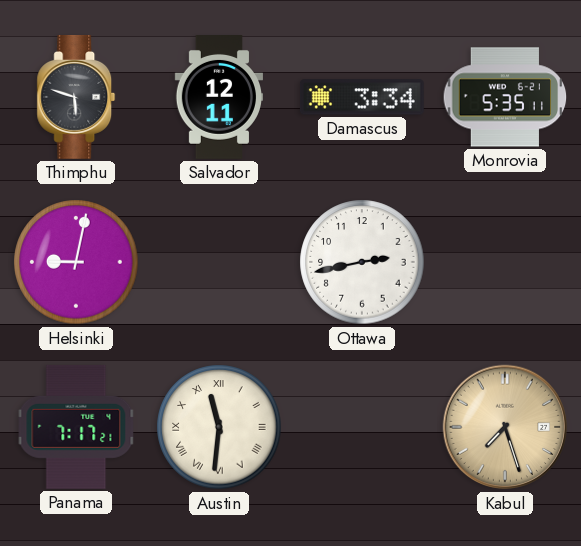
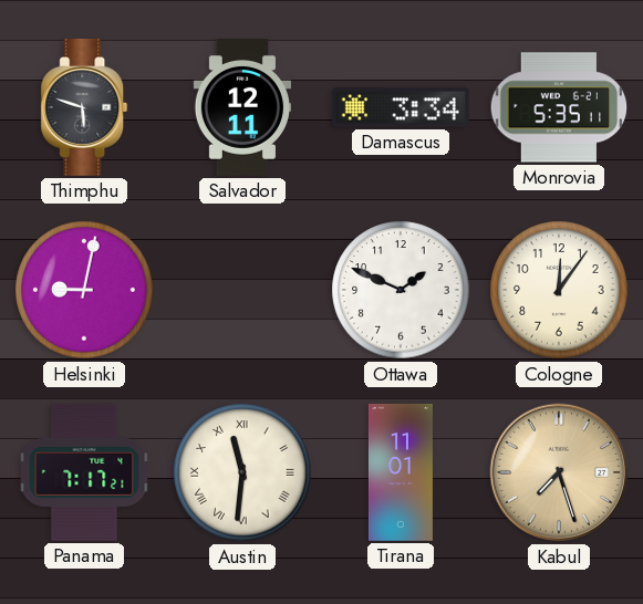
Ottawa: 2:43 -> 1:49
Cologne: none -> 12:06
Tirana: none -> 11:01
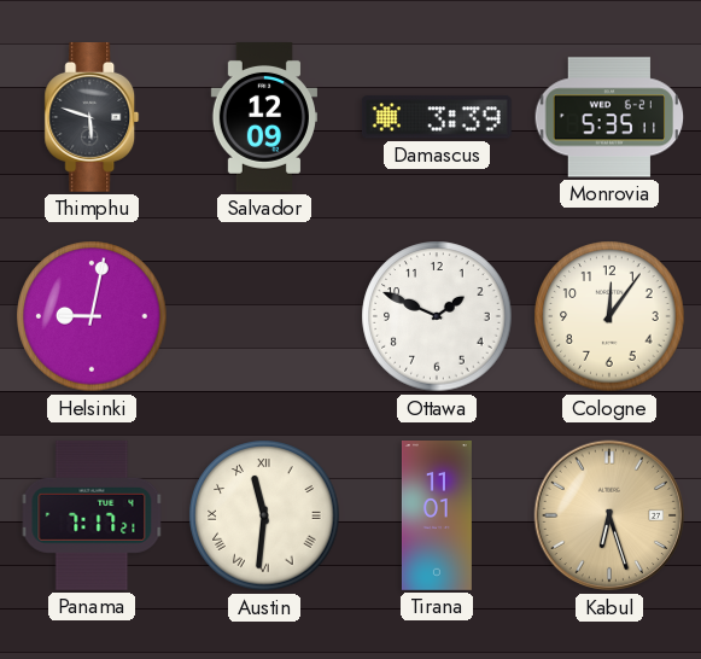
Salvador: 12:11 -> 12:09
Damascus: 3:34 -> 3:39
Kabul: 7:27 -> 6:27
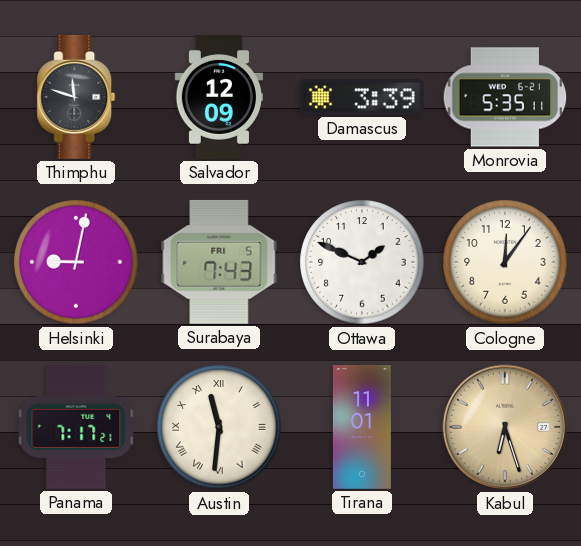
Thimphu: 5:48 -> 11:48
Surabaya: none -> 7:43
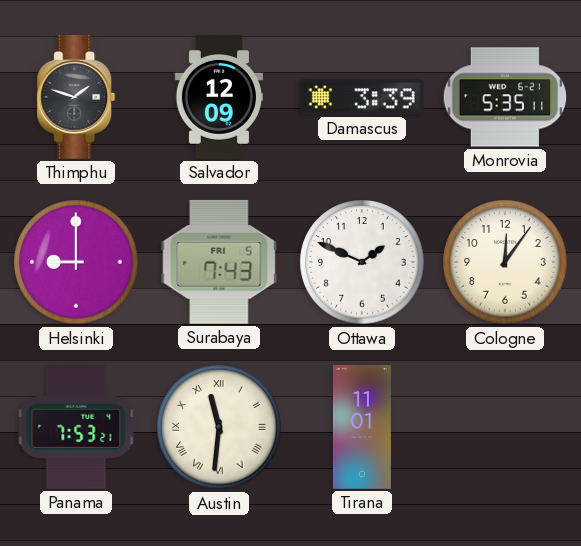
Thimphu: 11:48 -> 1:48
Helsinki: 9:02 -> 9:00
Panama: 7:17 -> 7:53
Kabul: 6:27 -> none
